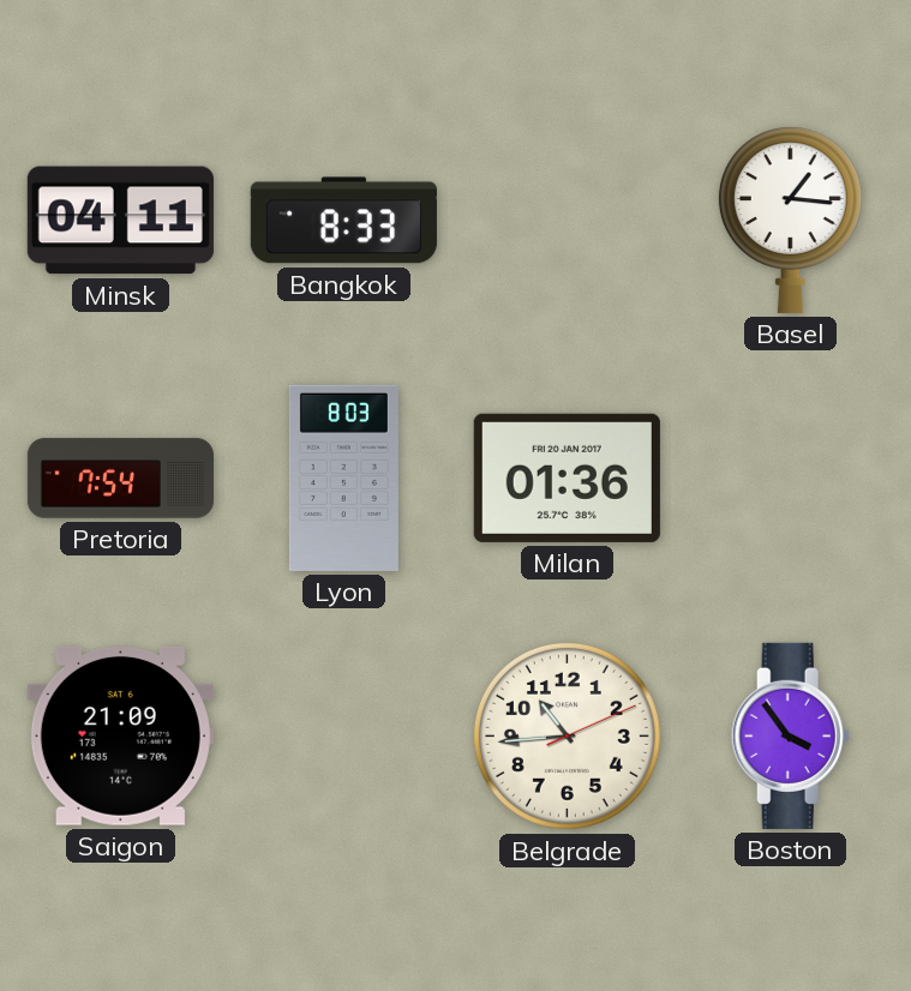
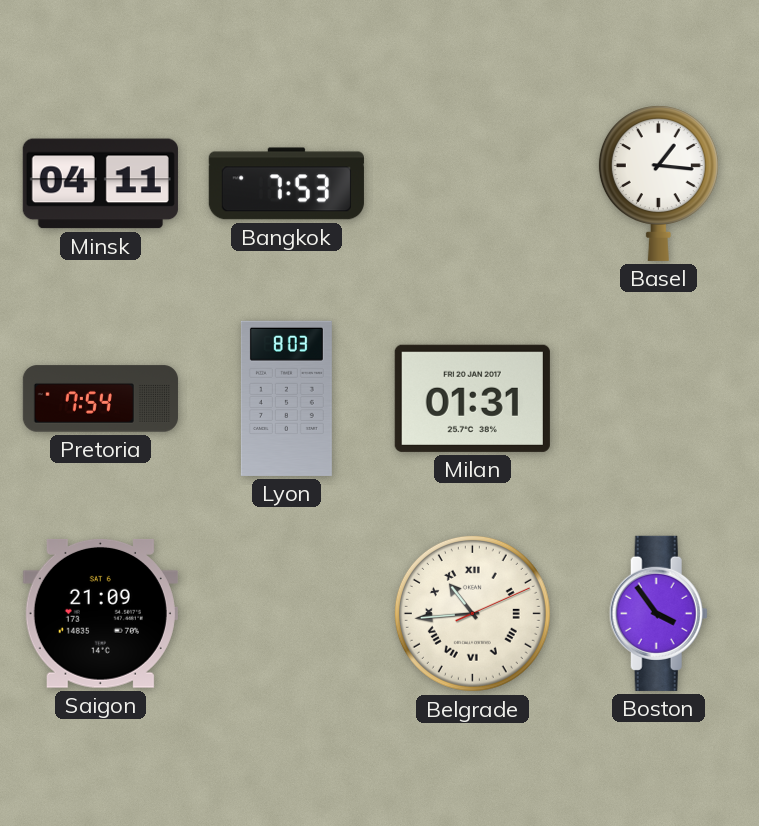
Bangkok: 8:33 -> 7:53
Milan: 01:36 -> 01:31
Belgrade numerals: Arabic -> Roman
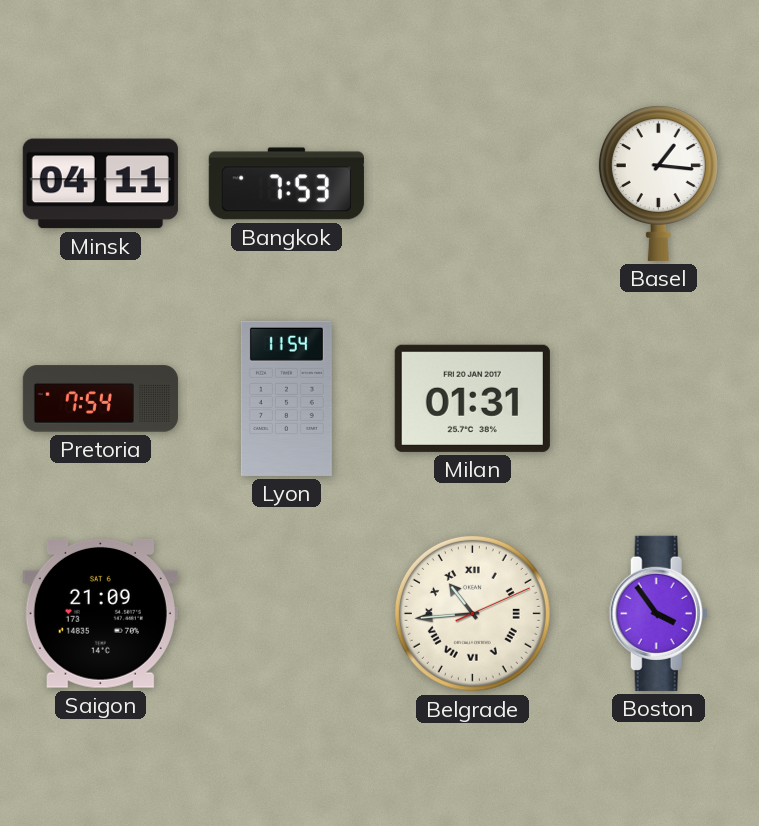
Lyon: 8:03 -> 11:54
